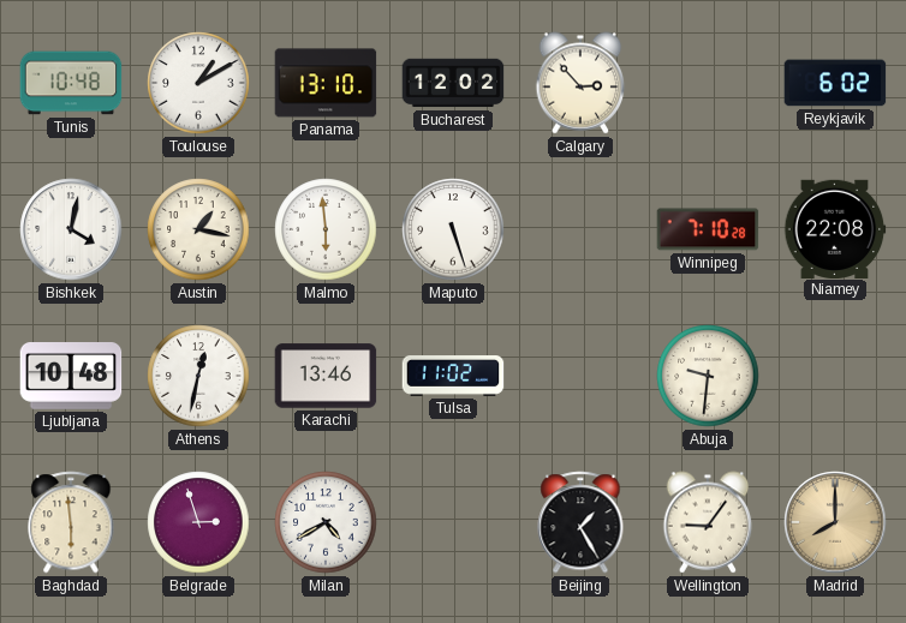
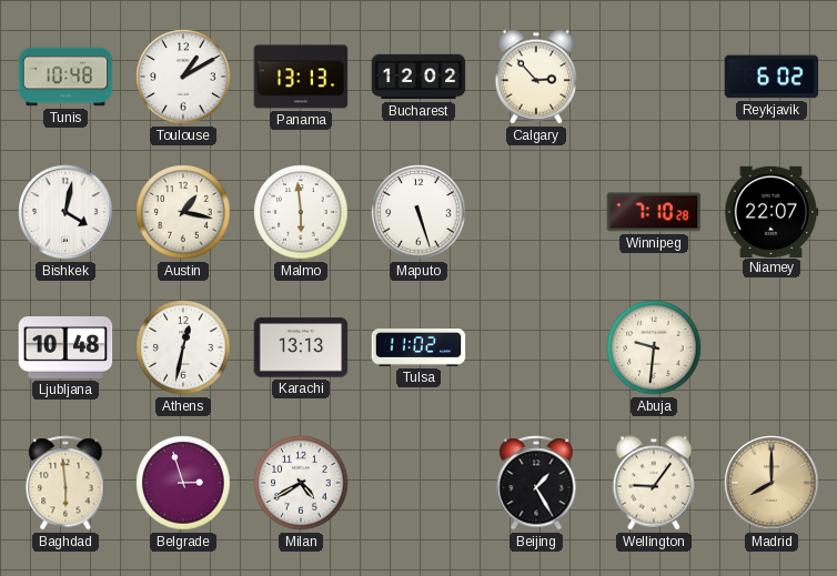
Panama: 13:10 -> 13:13
Niamey: 22:08 -> 22:07
Karachi: 13:46 -> 13:13
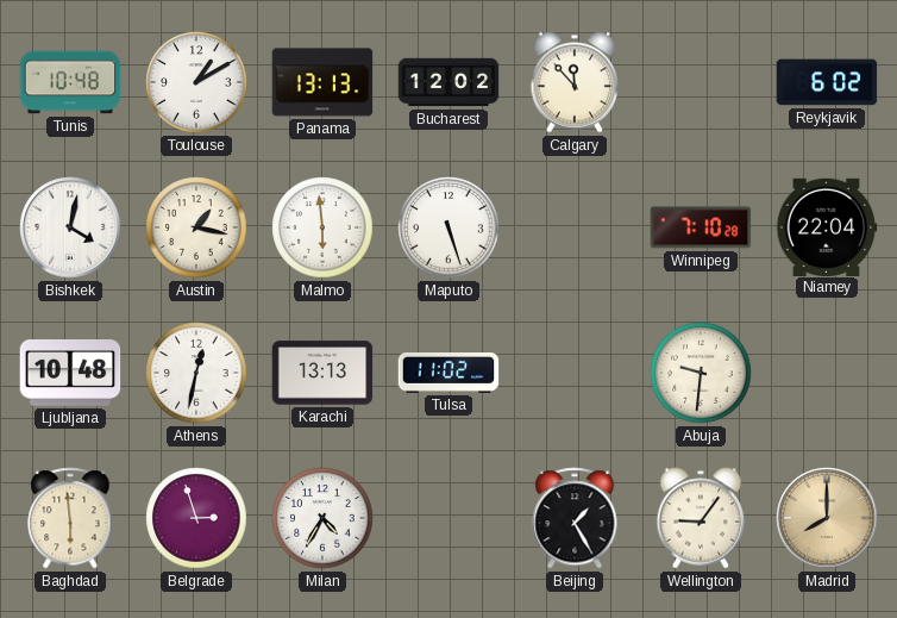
Calgary: 2:53 -> 11:53
Niamey: 22:07 -> 22:04
Milan: 4:40 -> 4:35
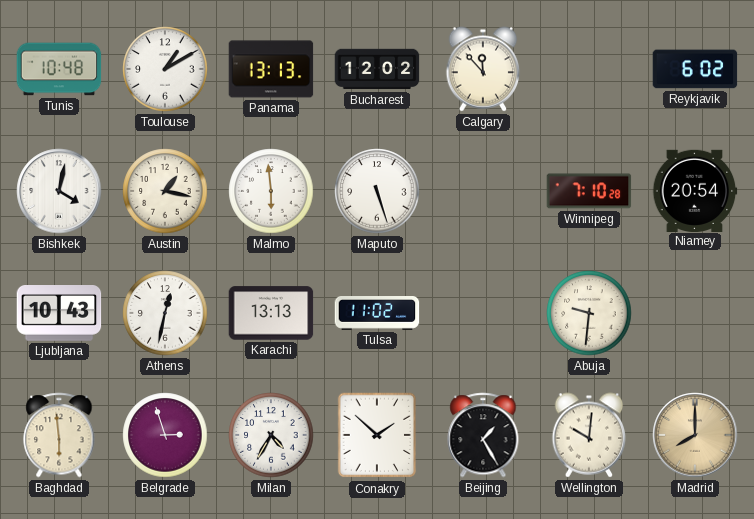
Niamey: 22:04 -> 20:54
Ljubljana: 10:48 -> 10:43
Conakry: none -> 1:52
Wellington: 9:06 -> 10:01
